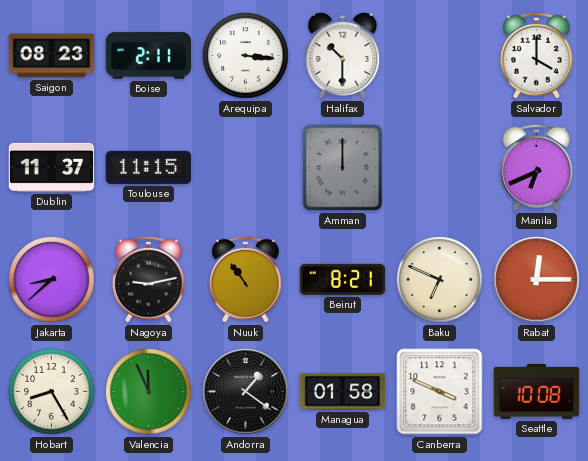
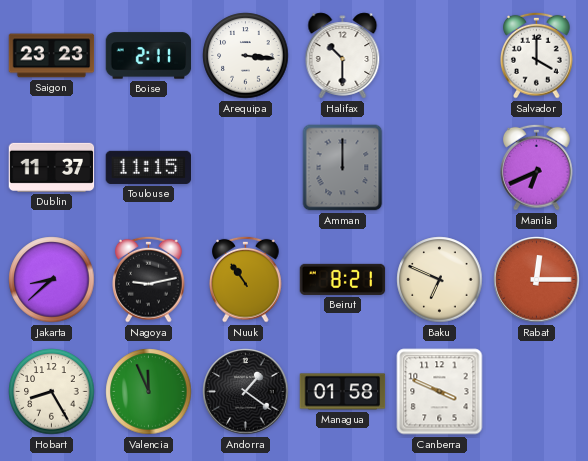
Saigon: 08:23 -> 23:23
Seattle: 10:08 -> none
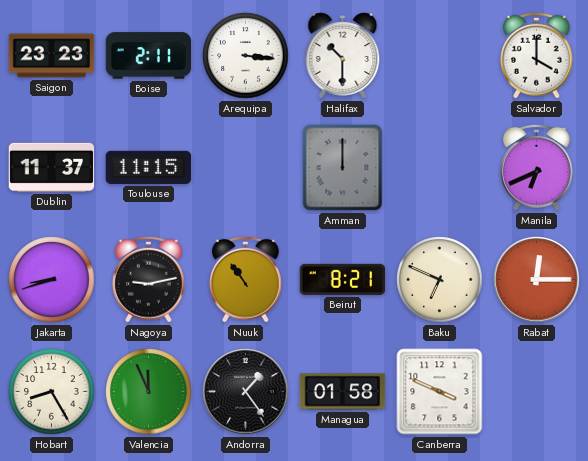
Jakarta: 8:38 -> 8:42
Andorra: 1:21 -> 1:24
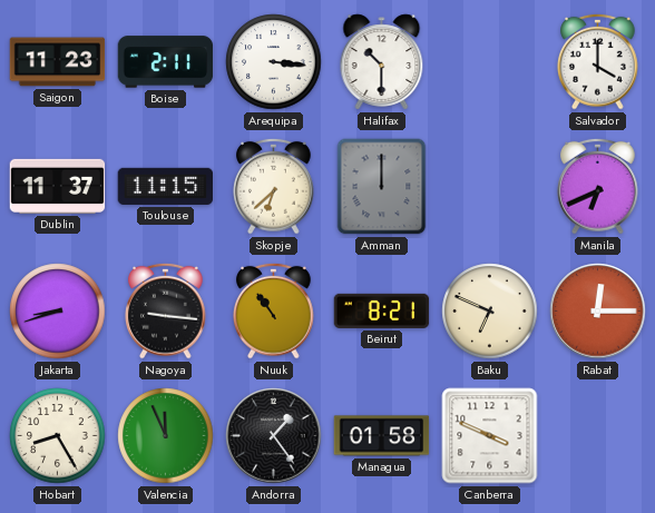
Saigon: 23:23 -> 11:23
Skopje: none -> 6:38
Nagoya: 9:13 -> 9:16
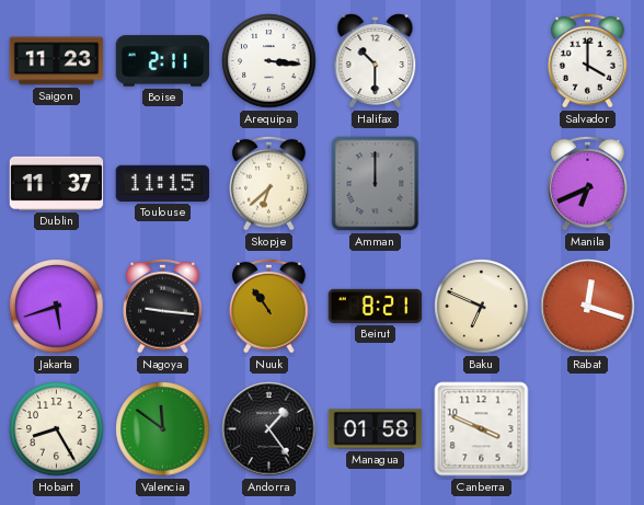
Jakarta: 8:42 -> 5:42
Rabat: 12:15 -> 12:18
Valencia: 11:56 -> 11:51
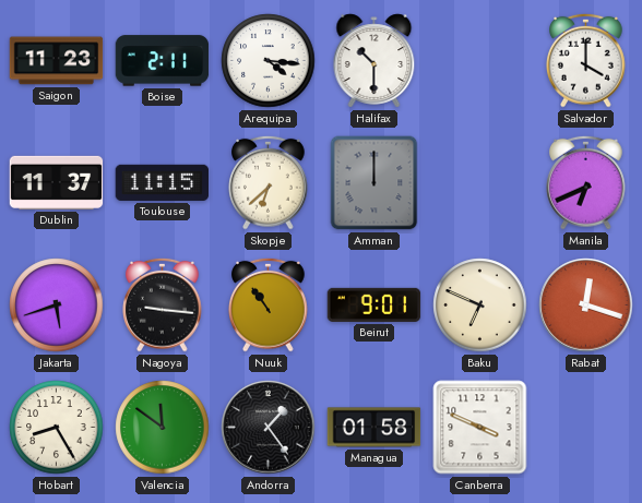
Arequipa: 3:16 -> 4:16
Beirut: 8:21 -> 9:01
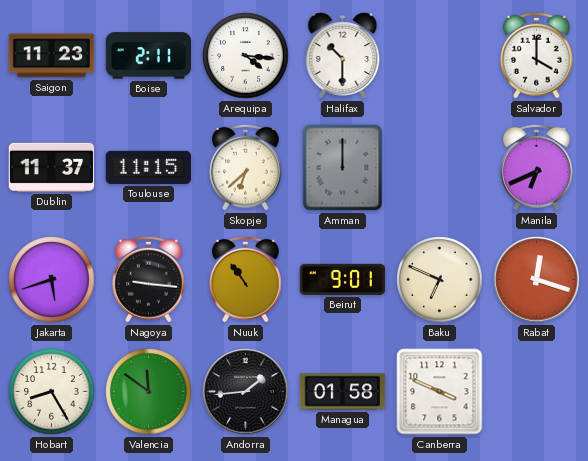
Andorra: 1:24 -> 1:44
